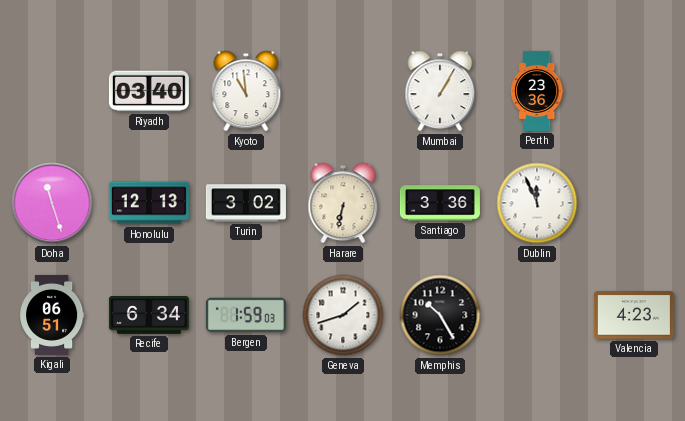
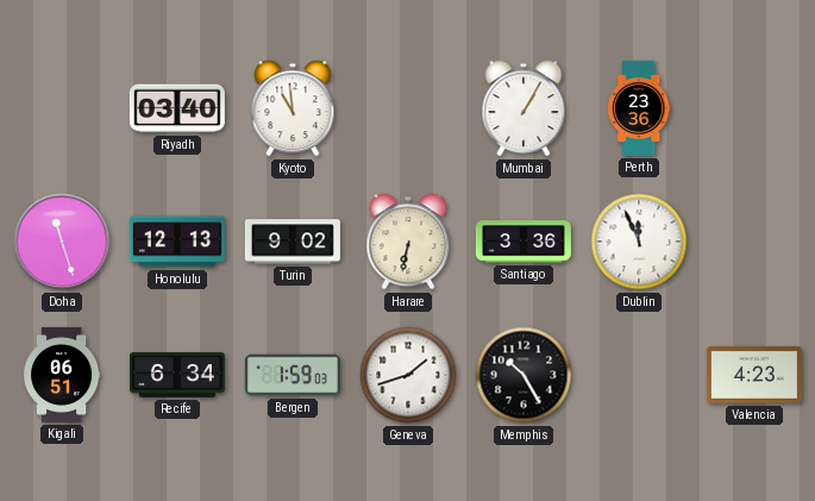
Turin: 3:02 -> 9:02
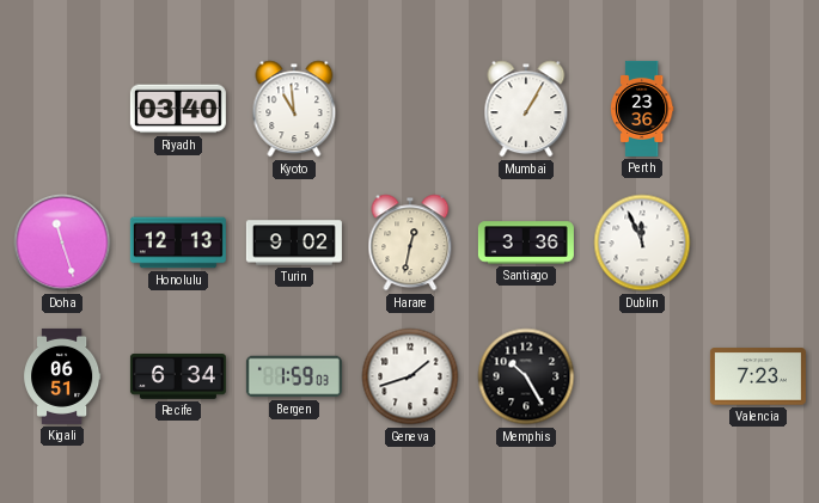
Harare: 6:32 -> 12:32
Valencia: 4:23 -> 7:23
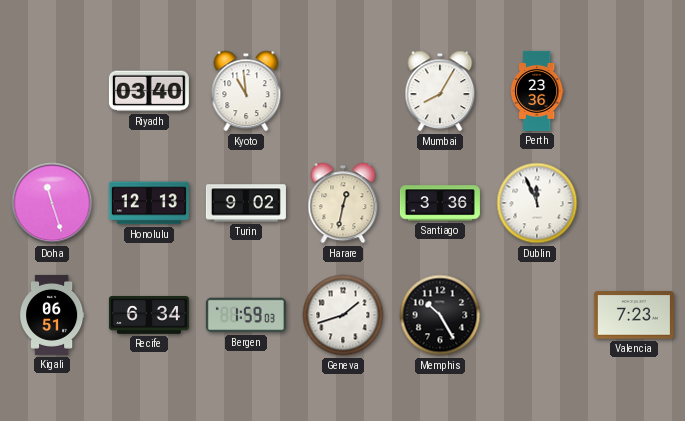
Mumbai: 1:05 -> 8:05
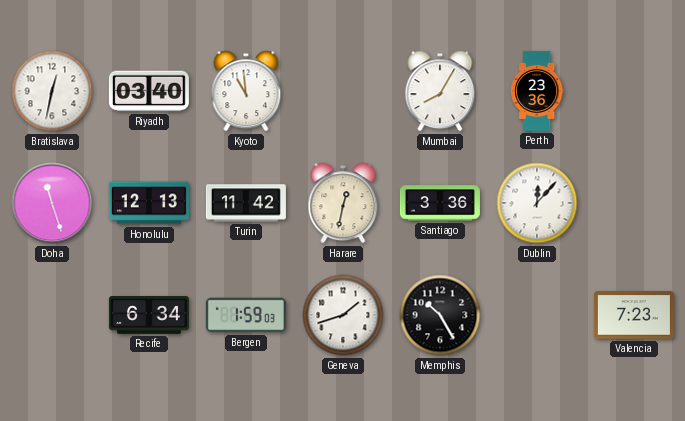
Bratislava: none -> 12:32
Turin: 9:02 -> 11:42
Dublin: 11:56 -> 12:07
Kigali: 06:51 -> none
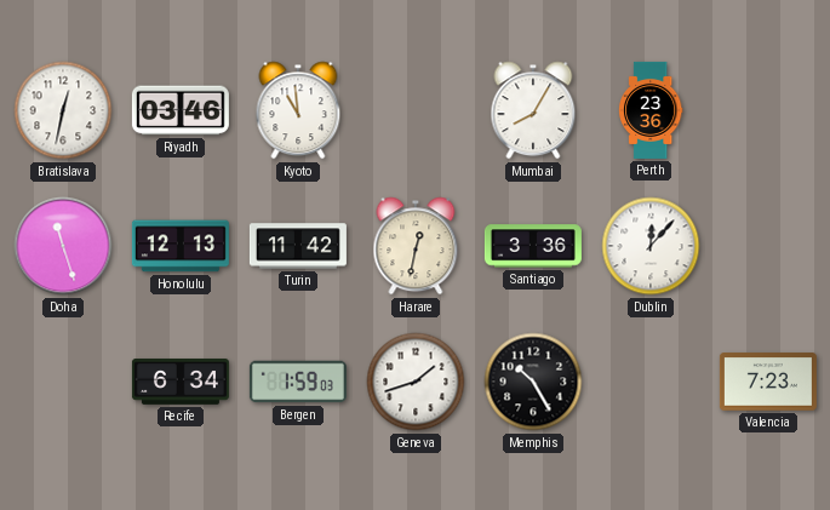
Riyadh: 03:40 -> 03:46
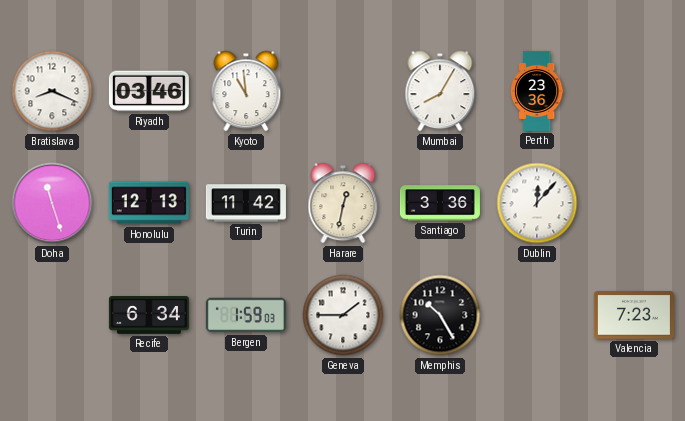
Bratislava: 12:32 -> 8:19
Geneva: 1:42 -> 1:45
